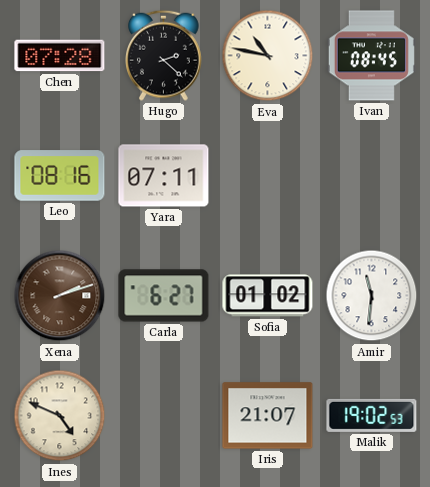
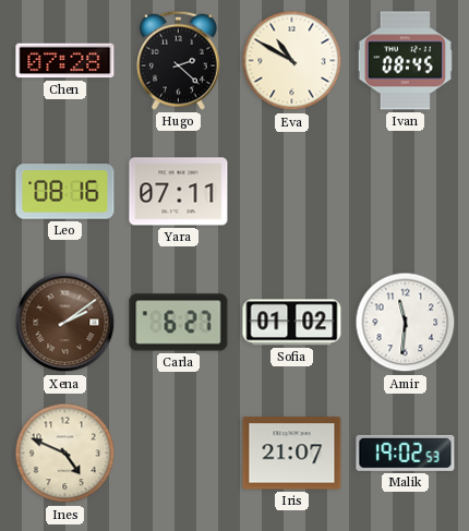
Eva: 10:47 -> 10:50
Xena: 2:12 -> 2:09
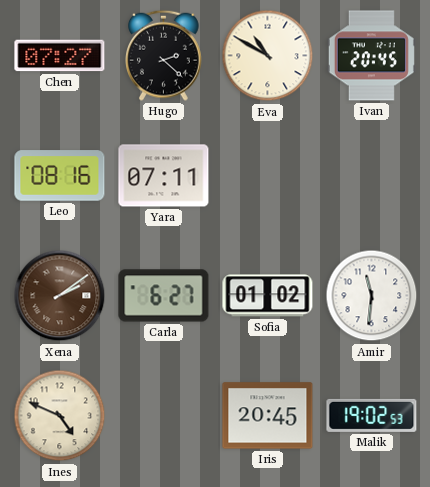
Chen: 07:28 -> 07:27
Ivan: 08:45 -> 20:45
Iris: 21:07 -> 20:45
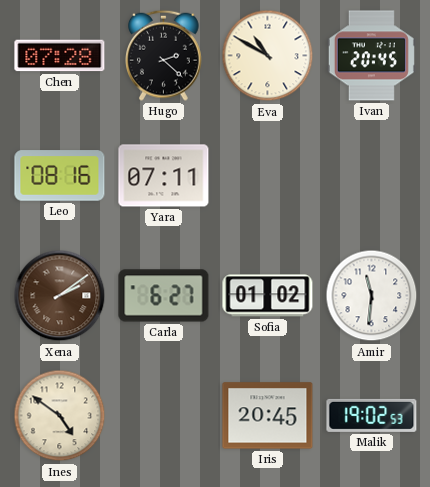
Chen: 07:27 -> 07:28
Ines: 4:49 -> 4:51
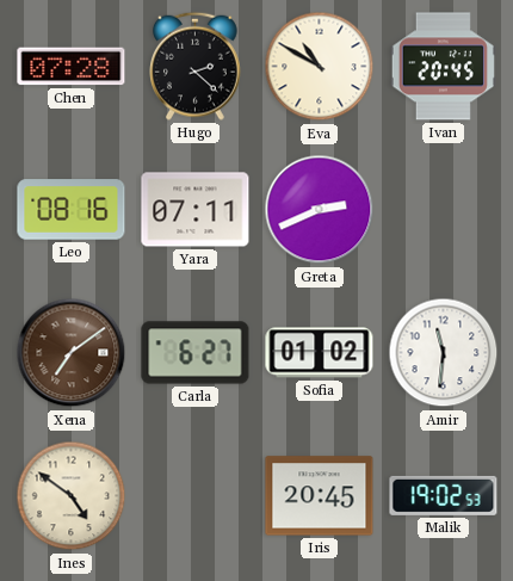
Greta: none -> 2:41
Xena: 2:09 -> 7:09
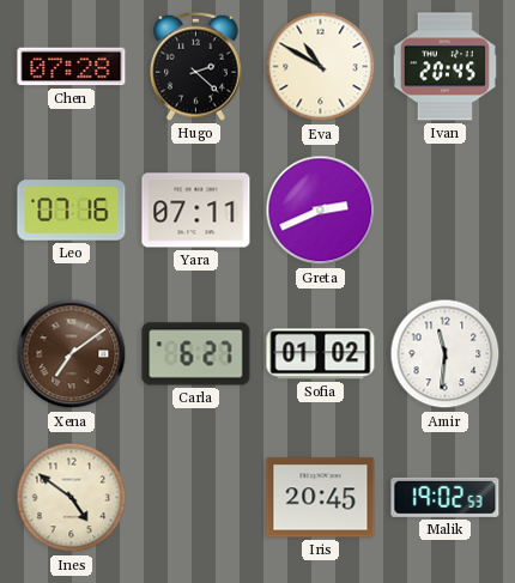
Leo: 08:16 -> 07:16
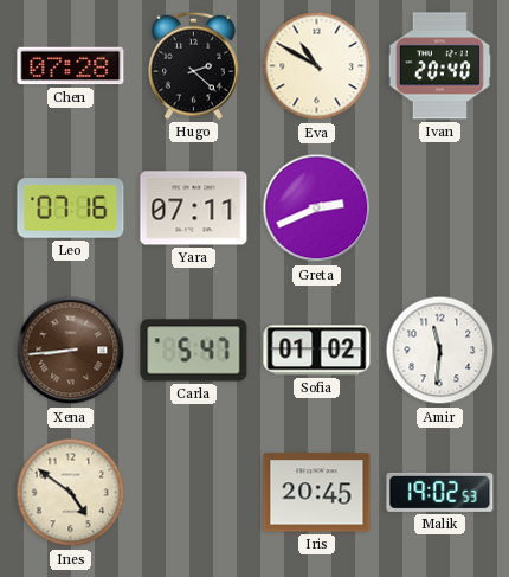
Ivan: 20:45 -> 20:40
Xena: 7:09 -> 8:44
Carla: 6:27 -> 5:47
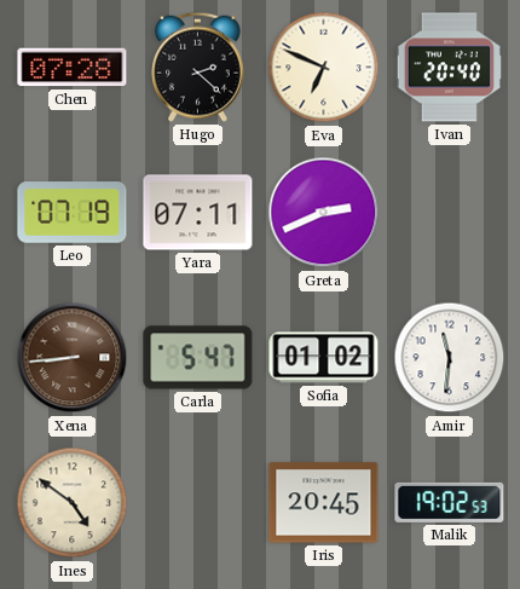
Eva: 10:50 -> 6:49
Leo: 07:16 -> 07:19
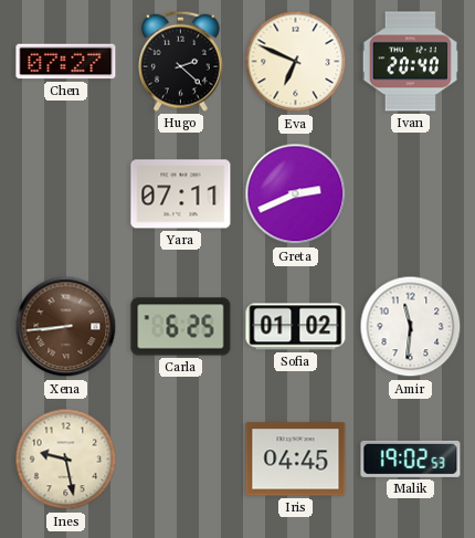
Chen: 07:28 -> 07:27
Leo: 07:19 -> none
Carla: 5:47 -> 6:25
Ines: 4:51 -> 9:28
Iris: 20:45 -> 04:45
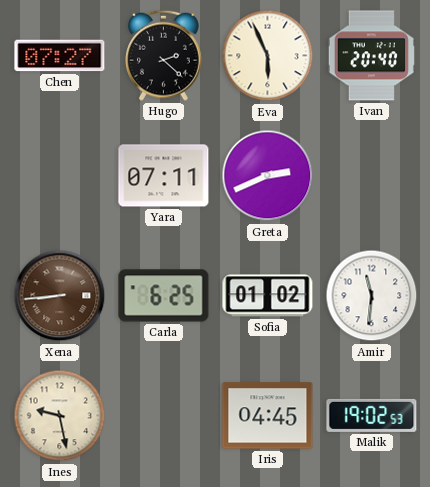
Eva: 6:49 -> 5:56
